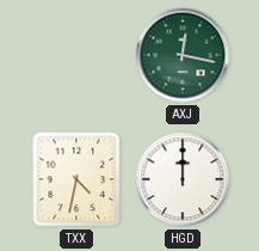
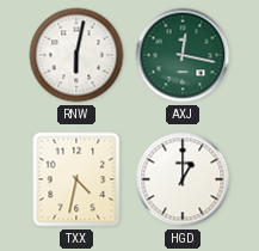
RNW: none -> 6:02
HGD: 12:00 -> 1:00
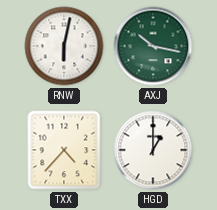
AXJ: 12:17 -> 10:17
TXX: 4:32 -> 4:37
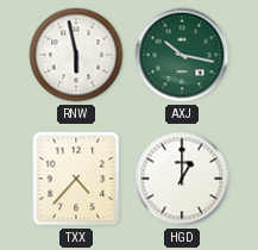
RNW: 6:02 -> 5:58
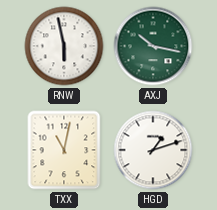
TXX: 4:37 -> 11:02
HGD: 1:00 -> 1:12
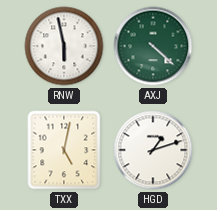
AXJ: 10:17 -> 4:22
TXX: 11:02 -> 5:02
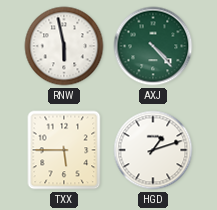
AXJ: 4:22 -> 4:23
TXX: 5:02 -> 5:45
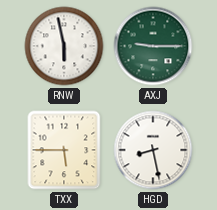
AXJ: 4:23 -> 9:15
HGD: 1:12 -> 8:28
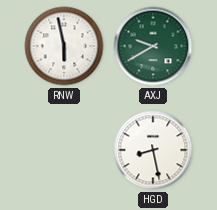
AXJ: 9:15 -> 9:40
TXX: 5:45 -> none
